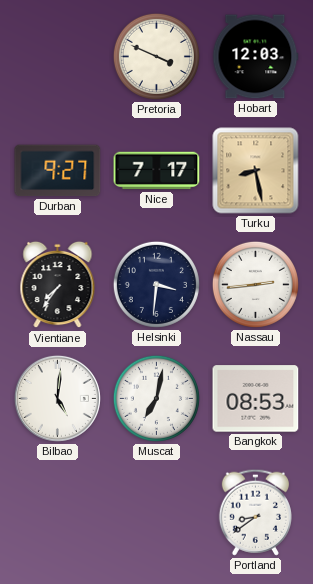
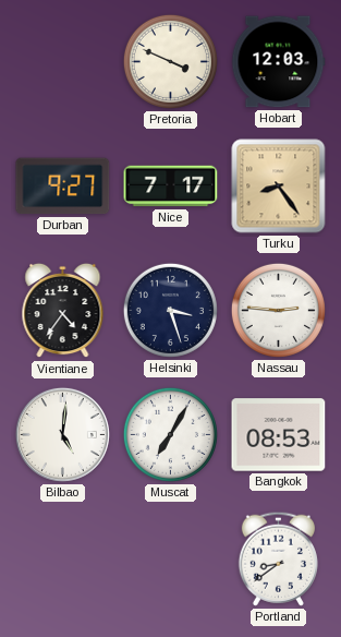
Turku: 8:28 -> 8:24
Vientiane: 7:36 -> 4:36
Helsinki: 3:31 -> 3:27
Nassau: 2:44 -> 2:46
Muscat: 7:02 -> 7:05
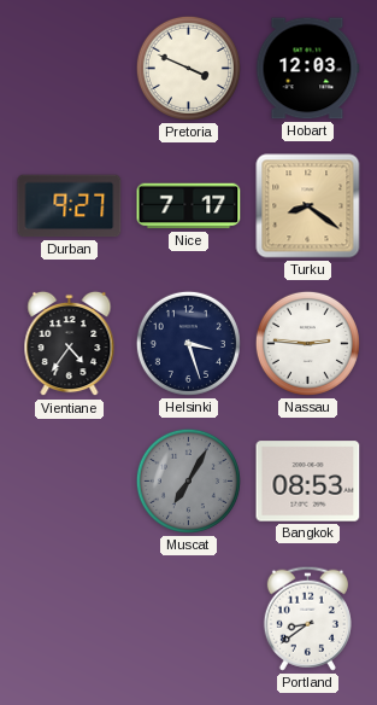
Turku: 8:24 -> 8:21
Bilbao: 5:01 -> none
Muscat dial: white -> grey
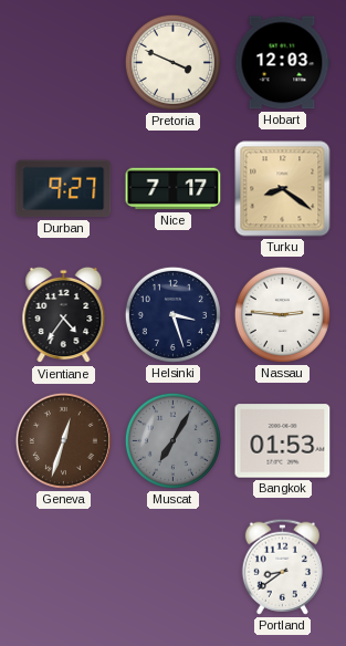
Geneva: none -> 12:33
Bangkok: 08:53 -> 01:53
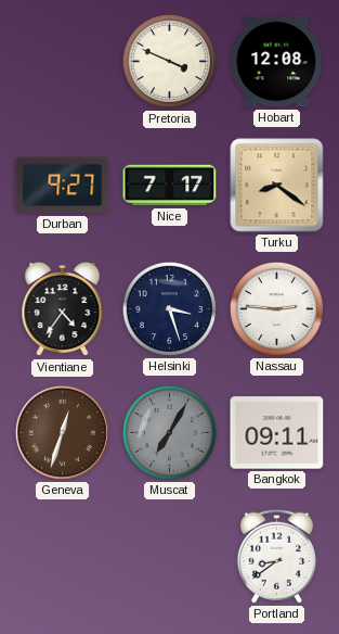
Hobart: 12:03 -> 12:08
Bangkok: 01:53 -> 09:11
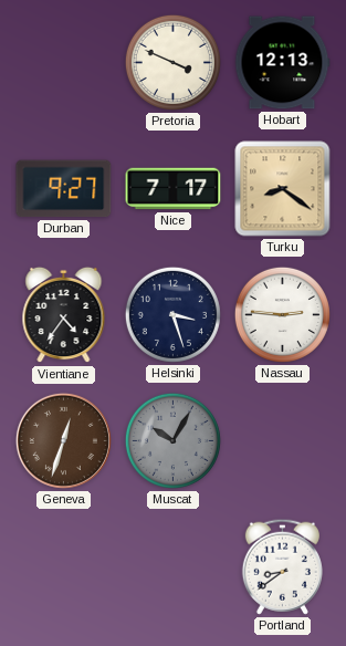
Hobart: 12:08 -> 12:13
Muscat: 7:05 -> 10:05
Bangkok: 09:11 -> none
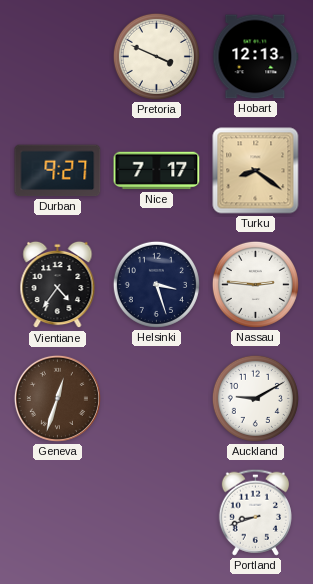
Muscat: 10:05 -> none
Auckland: none -> 9:10
Portland: 8:39 -> 8:42
